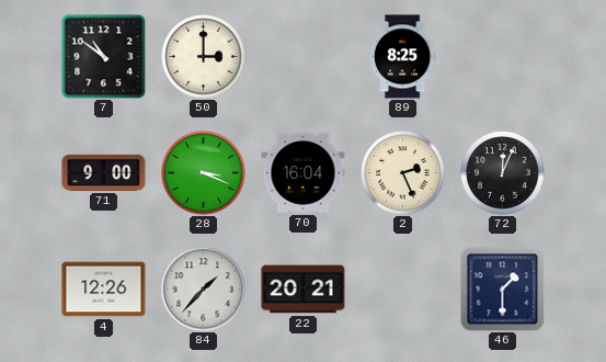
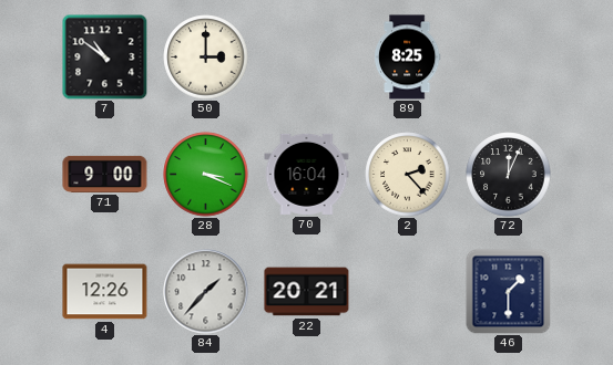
2: 2:26 -> 2:23
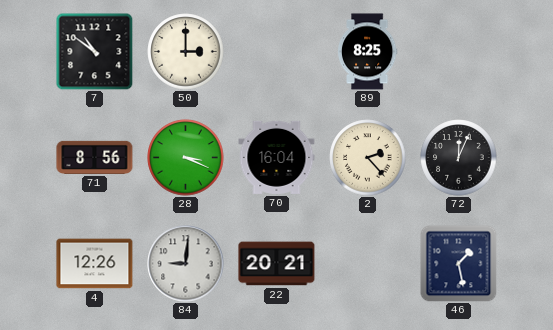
71: 9:00 -> 8:56
84: 1:37 -> 9:01
46: 1:30 -> 1:28
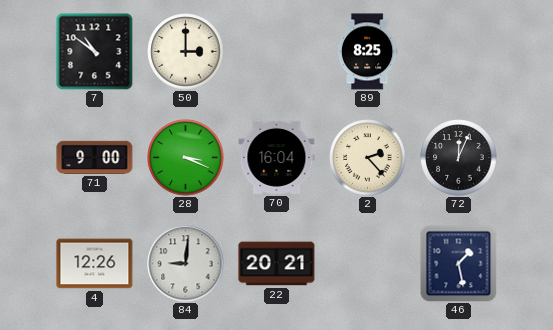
71: 8:56 -> 9:00
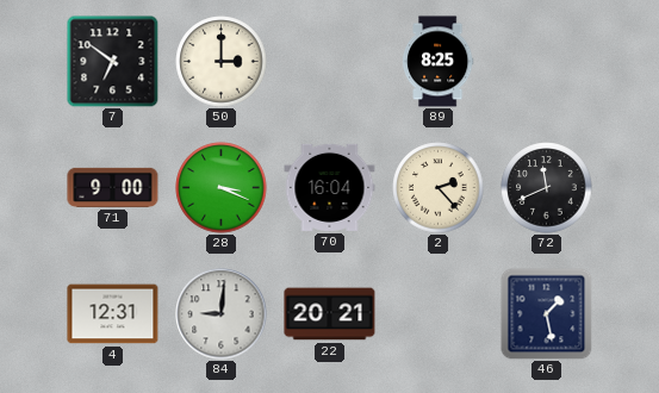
7: 10:51 -> 6:51
72: 12:04 -> 11:41
4: 12:26 -> 12:31
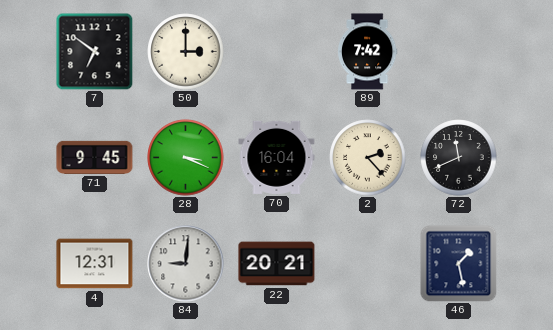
89: 8:25 -> 7:42
71: 9:00 -> 9:45
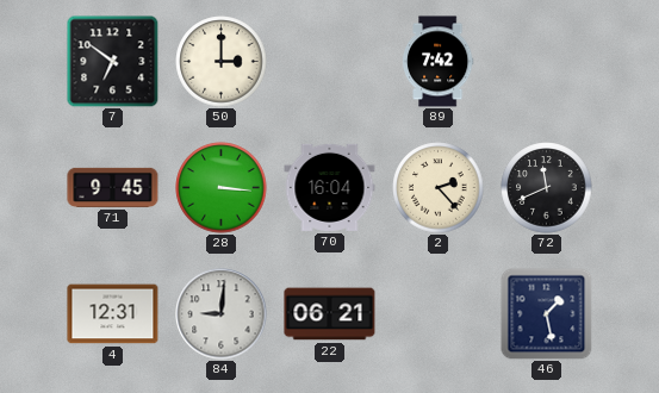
28: 3:19 -> 3:16
22: 20:21 -> 06:21
